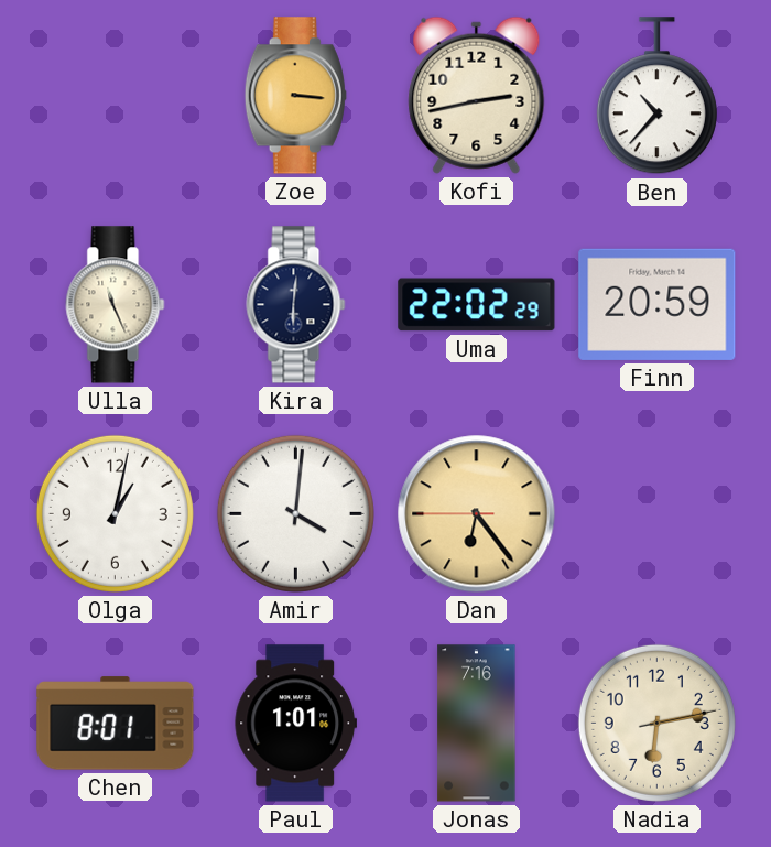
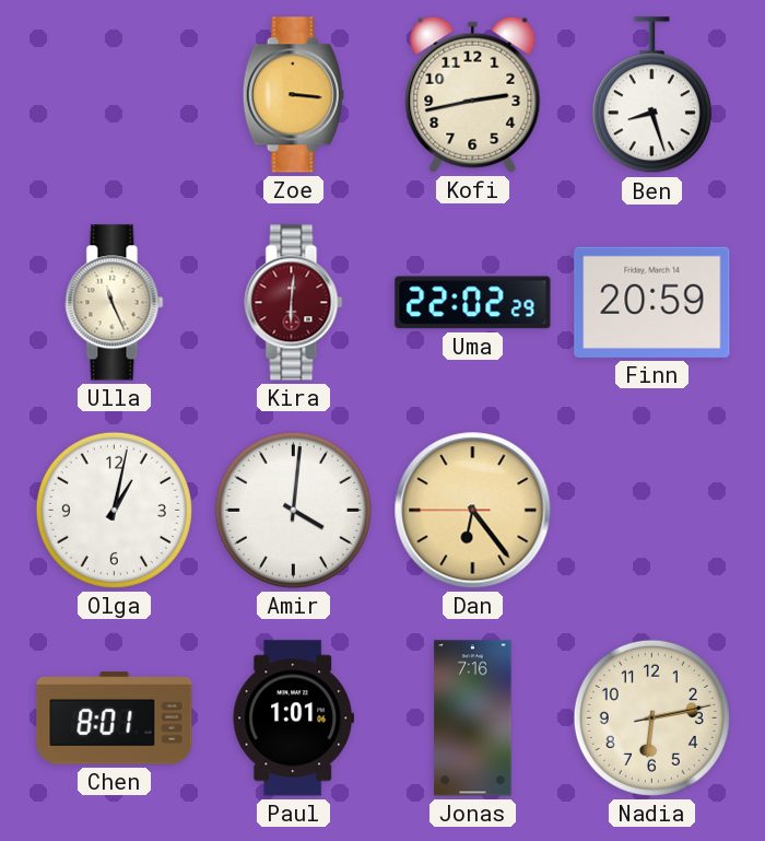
Ben: 10:37 -> 8:27
Kira dial: navy -> burgundy
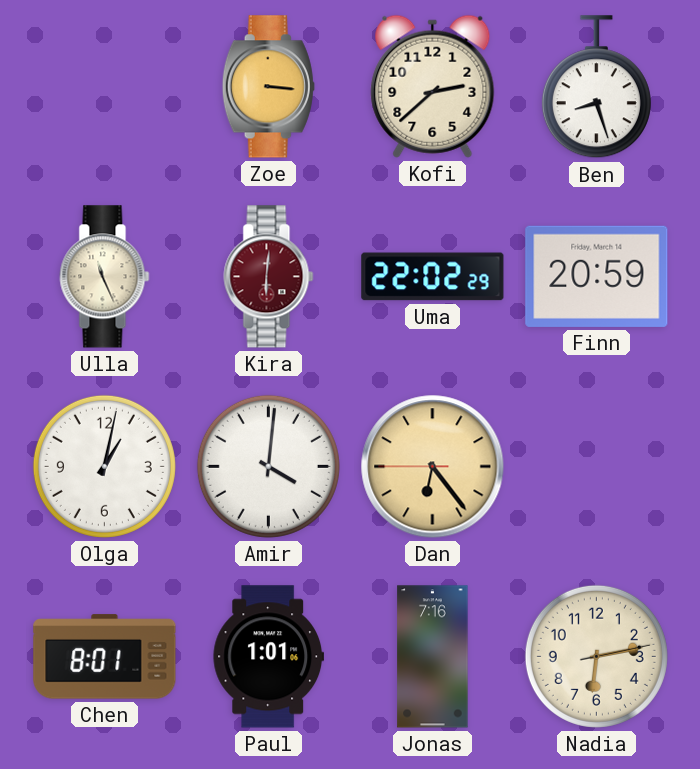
Kofi: 2:43 -> 2:38
